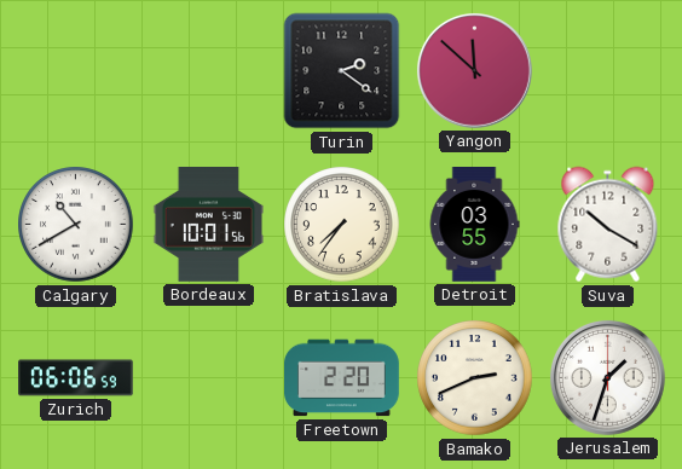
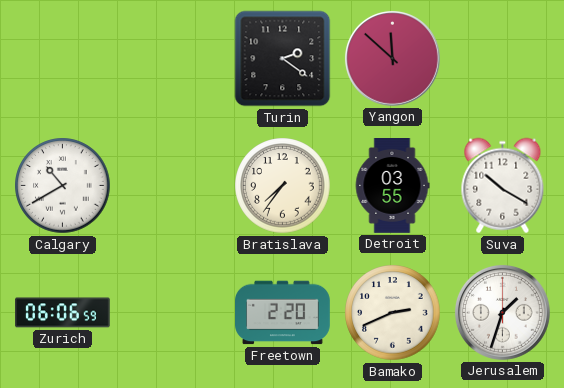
Bordeaux: 10:01 -> none
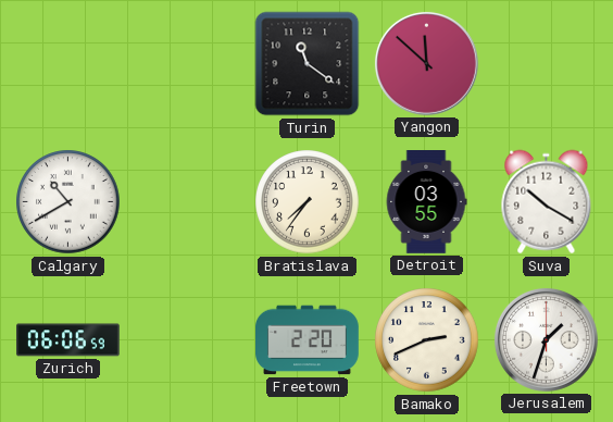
Turin: 2:21 -> 11:21
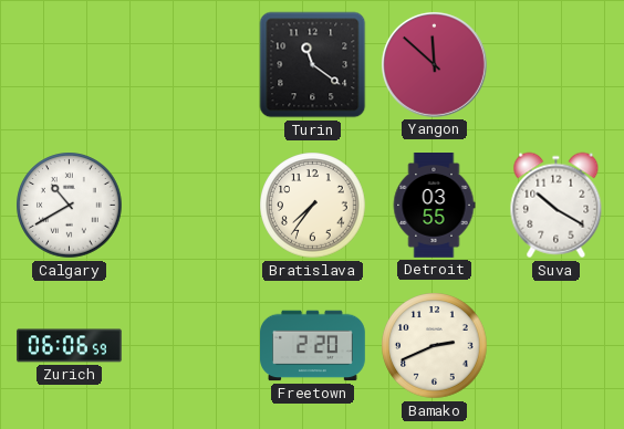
Jerusalem: 1:33 -> none
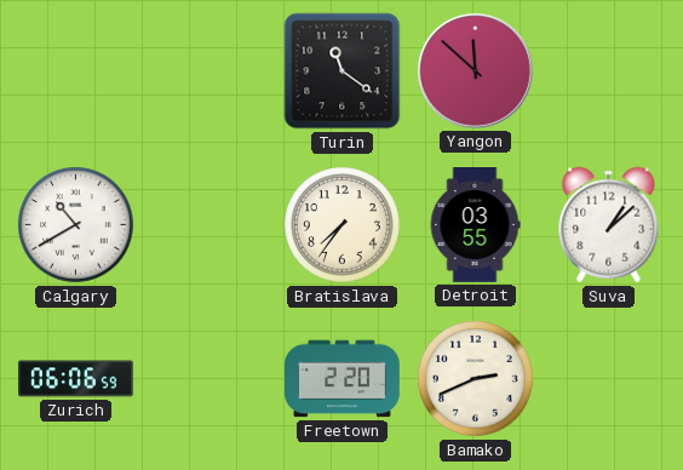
Suva: 10:20 -> 1:08
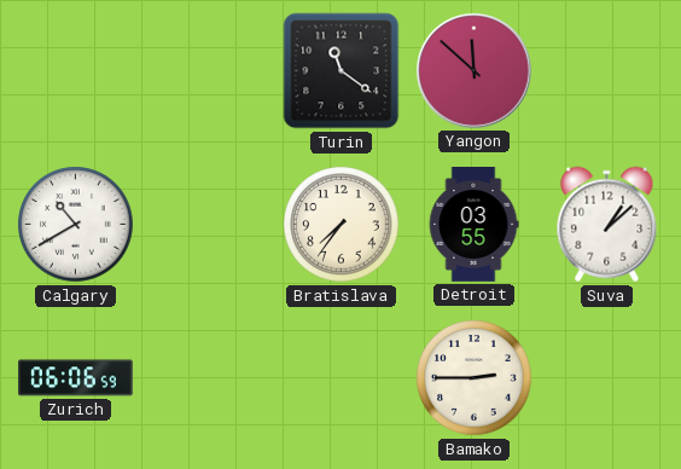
Freetown: 2:20 -> none
Bamako: 2:41 -> 2:45
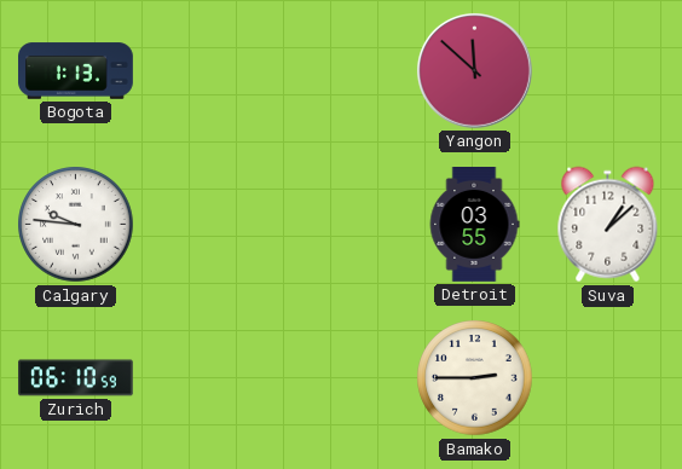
Bogota: none -> 1:13
Turin: 11:21 -> none
Calgary: 10:40 -> 9:46
Bratislava: 7:36 -> none
Zurich: 06:06 -> 06:10
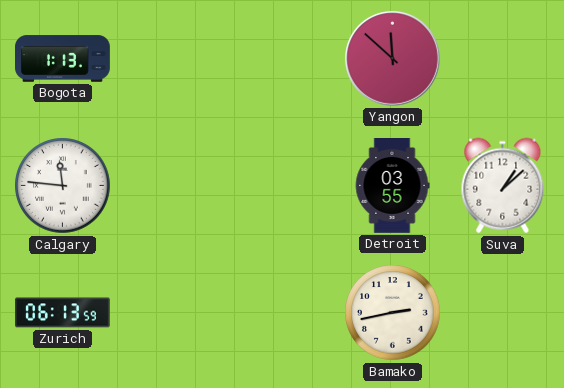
Calgary: 9:46 -> 11:46
Zurich: 06:10 -> 06:13
Bamako: 2:45 -> 2:43
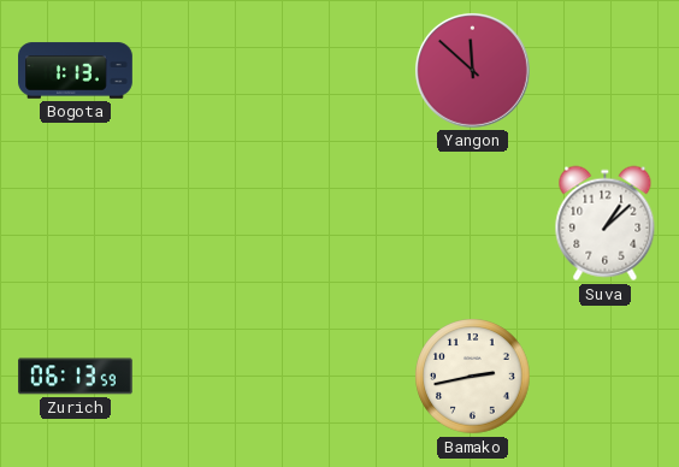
Calgary: 11:46 -> none
Detroit: 03:55 -> none
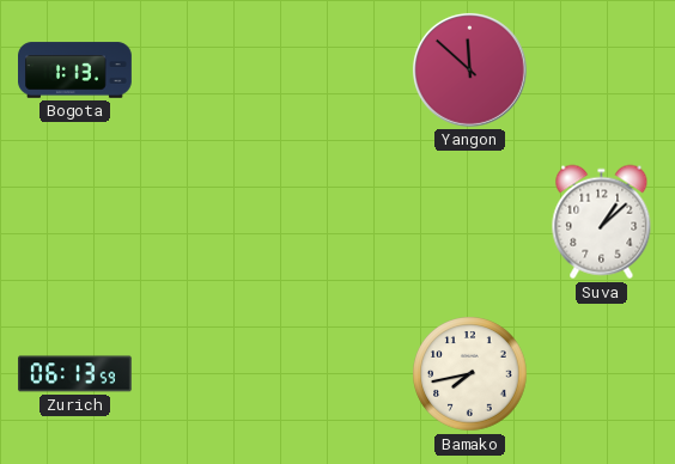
Bamako: 2:43 -> 7:43
